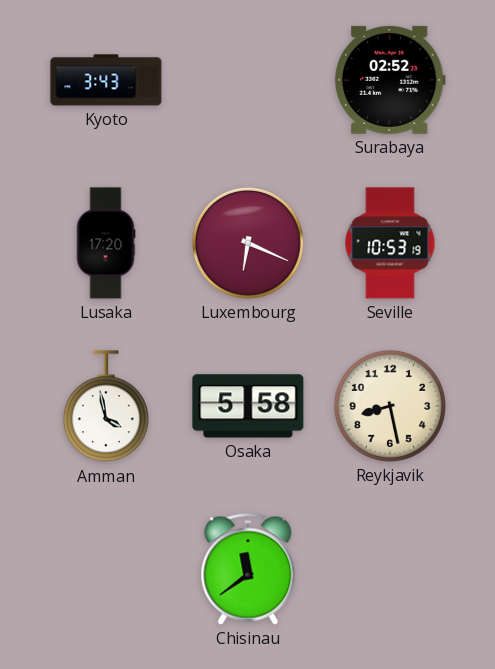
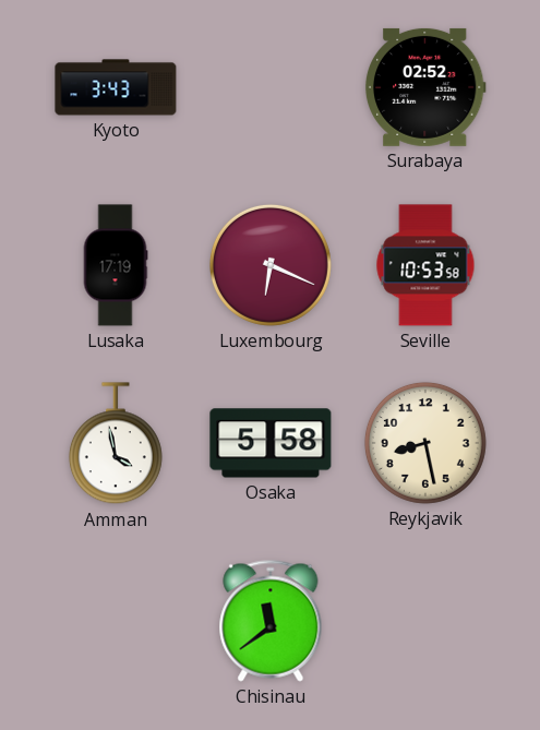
Lusaka: 17:20 -> 17:19
Seville: 10:53:19 -> 10:53:58
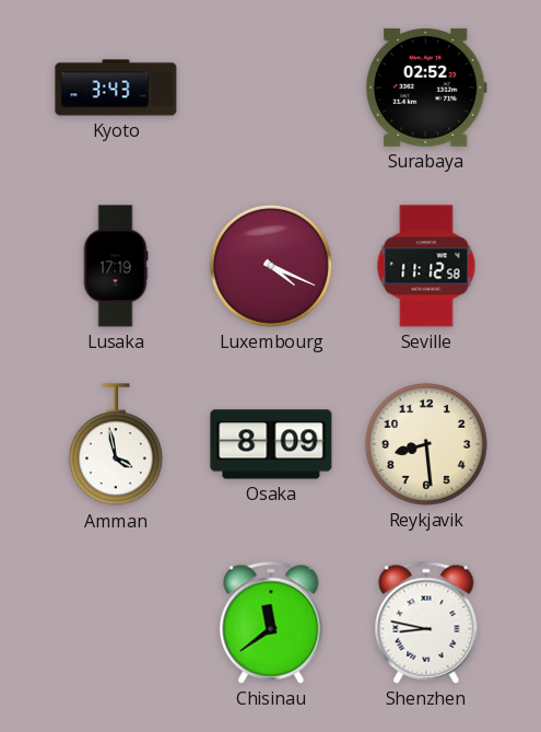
Luxembourg: 6:19 -> 4:19
Seville: 10:53 -> 11:12
Osaka: 5:58 -> 8:09
Reykjavik: 8:28 -> 8:29
Shenzhen: none -> 8:47
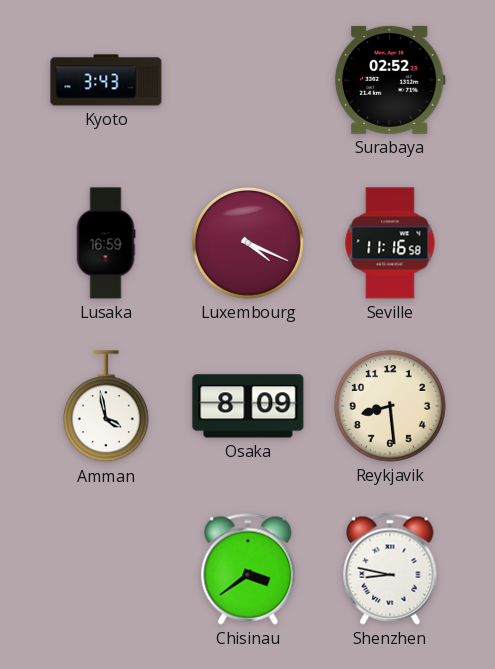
Lusaka: 17:19 -> 16:59
Seville: 11:12 -> 11:16
Chisinau: 11:39 -> 3:39
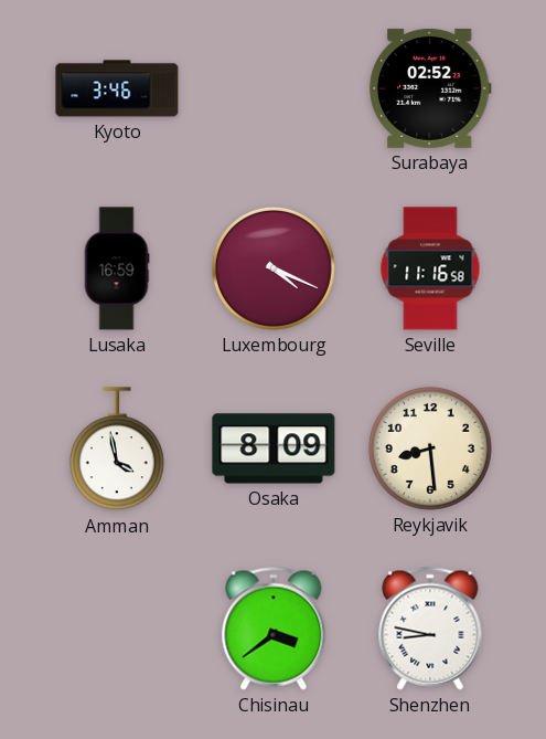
Kyoto: 3:43 -> 3:46
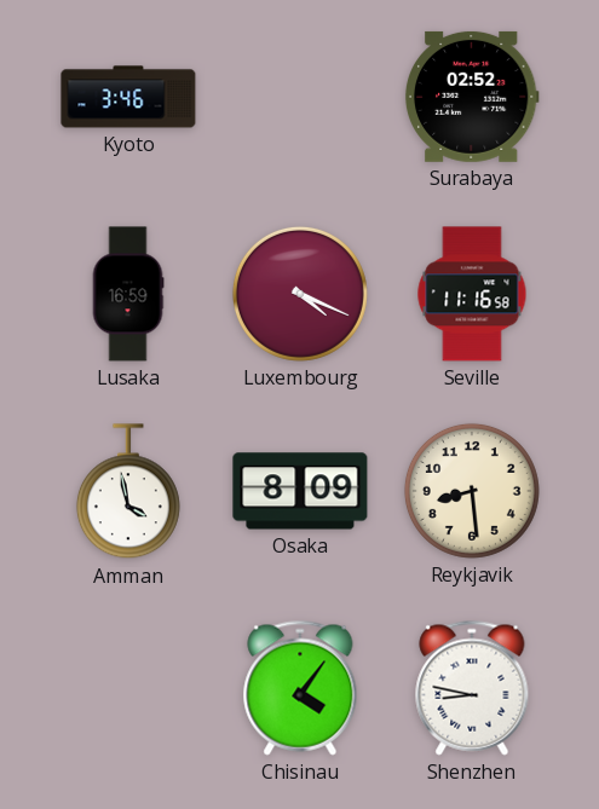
Chisinau: 3:39 -> 4:06
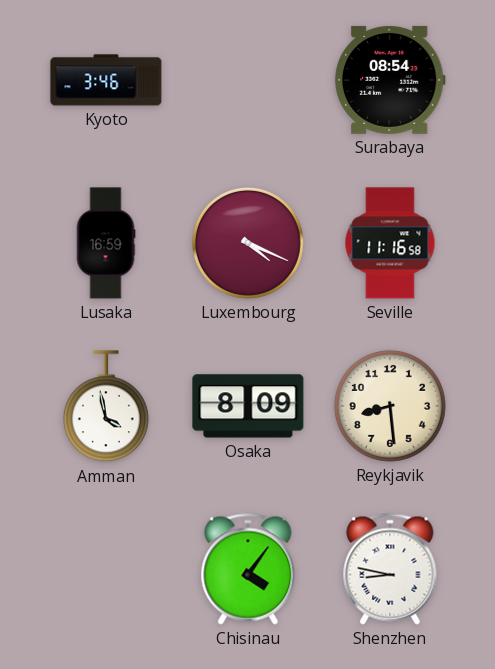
Surabaya: 02:52 -> 08:54
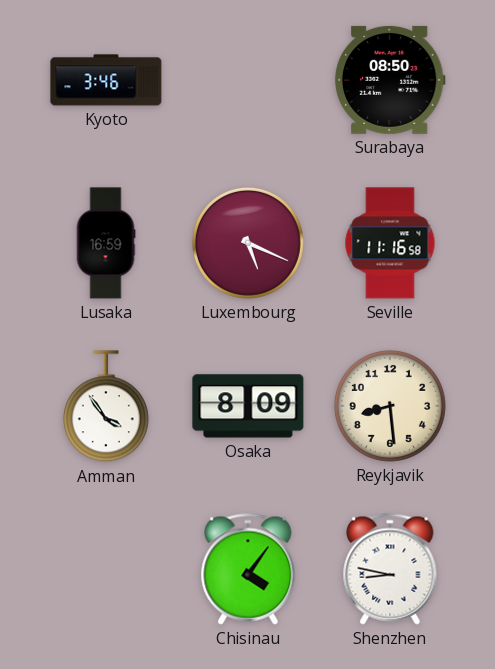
Surabaya: 08:54 -> 08:50
Luxembourg: 4:19 -> 5:19
Amman: 3:58 -> 3:54
